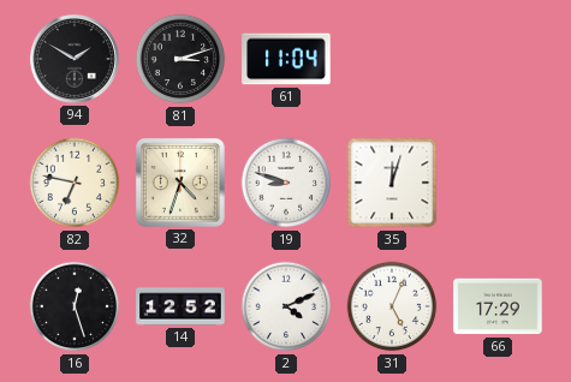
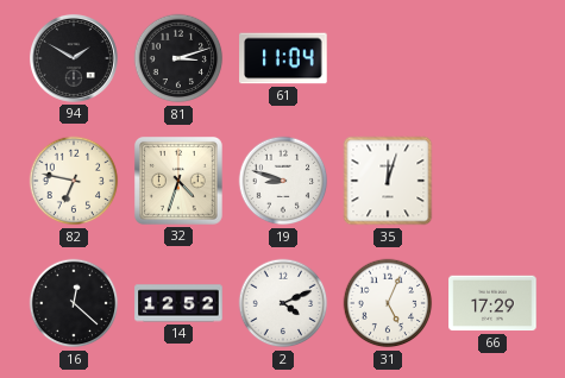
16: 12:27 -> 12:22
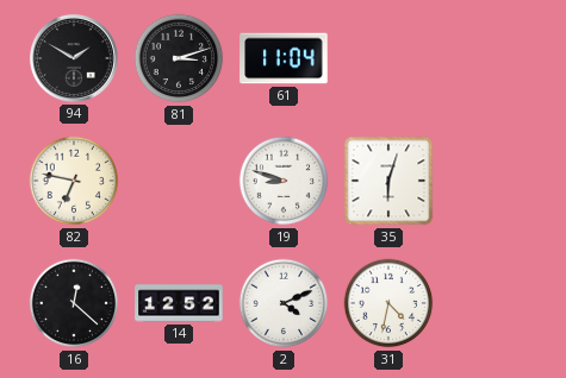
32: 4:33 -> none
35: 12:03 -> 6:03
31: 5:04 -> 4:32
66: 17:29 -> none
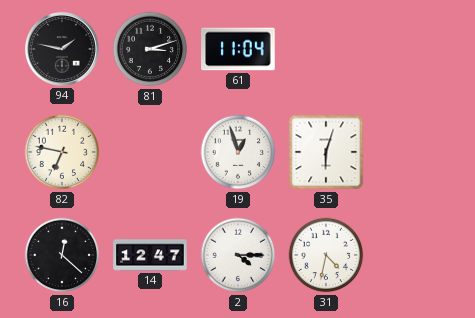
94: 1:50 -> 1:47
19: 8:48 -> 12:57
14: 12:52 -> 12:47
2: 4:11 -> 4:15
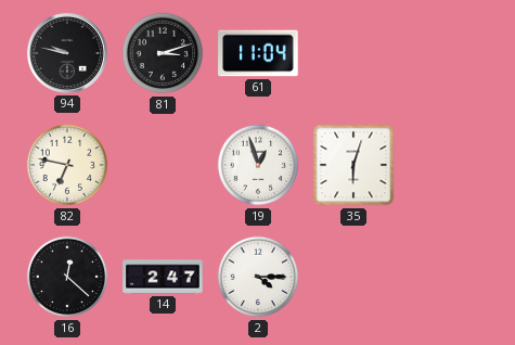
94: 1:47 -> 9:47
14: 12:47 -> 2:47
31: 4:32 -> none
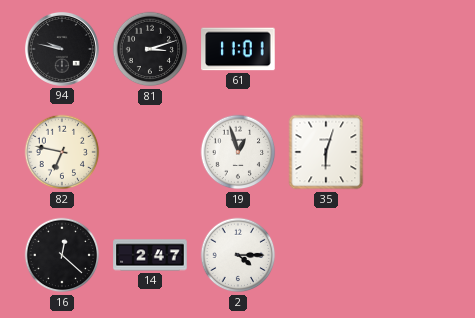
61: 11:04 -> 11:01
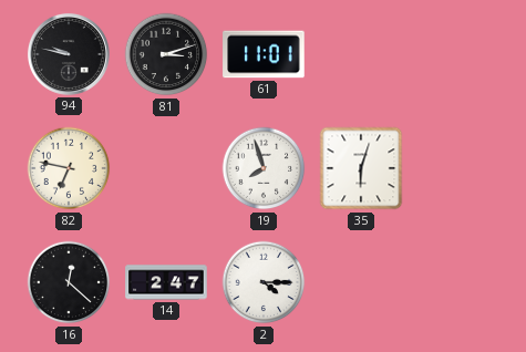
19: 12:57 -> 7:57
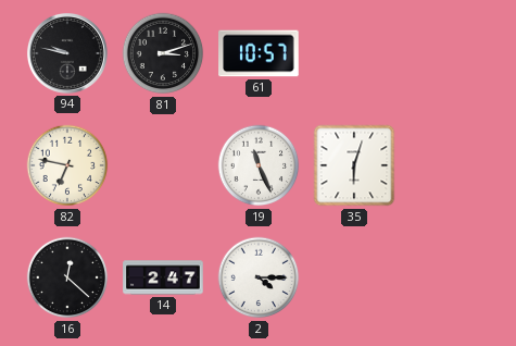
61: 11:01 -> 10:57
19: 7:57 -> 11:26
